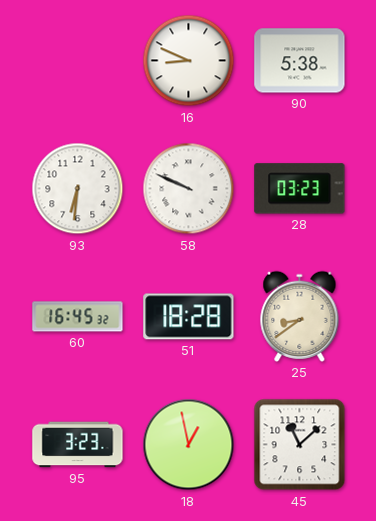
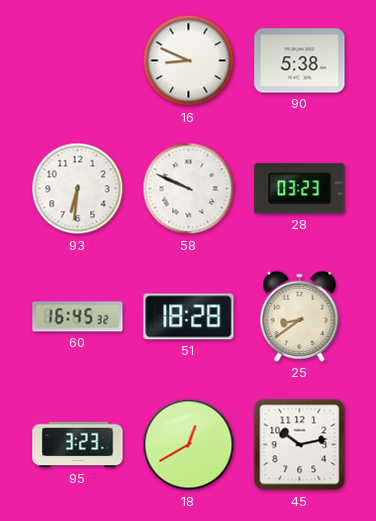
18: 12:58 -> 12:40
45: 11:08 -> 10:13
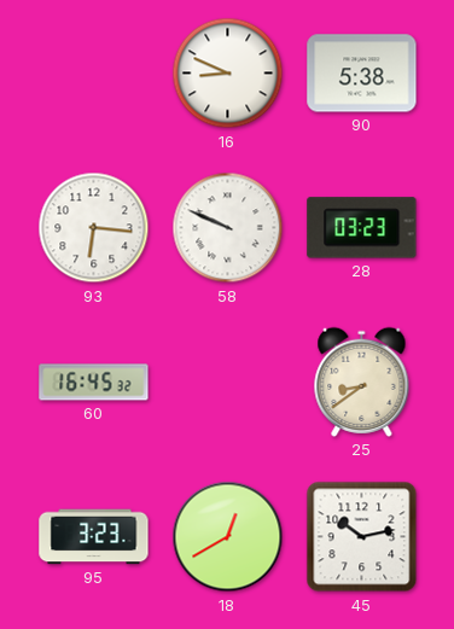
93: 6:31 -> 6:16
51: 18:28 -> none
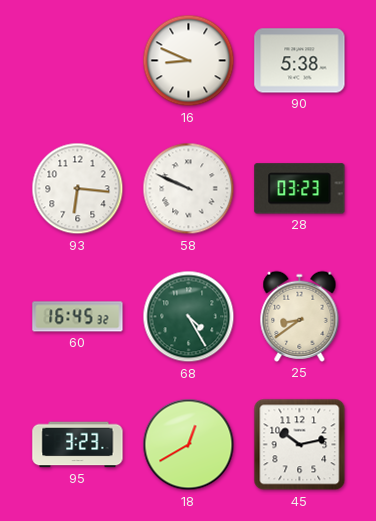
68: none -> 4:25
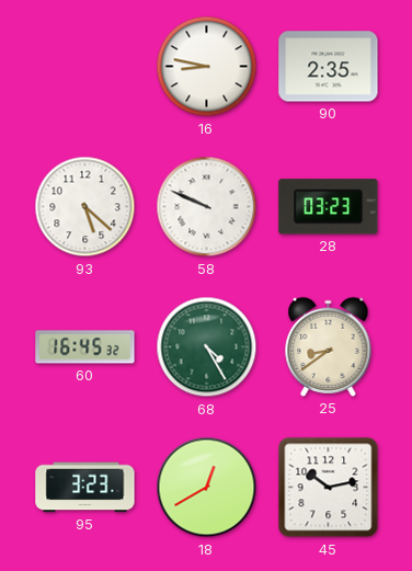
16: 8:49 -> 8:47
90: 5:38 -> 2:35
93: 6:16 -> 5:22
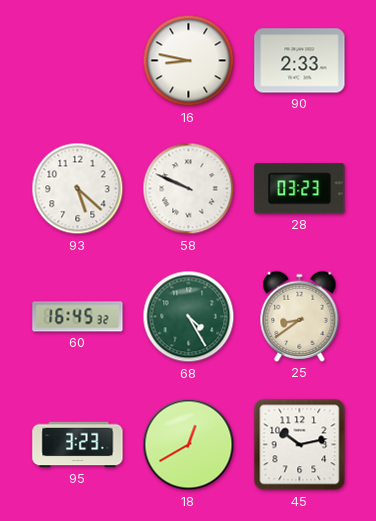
90: 2:35 -> 2:33
